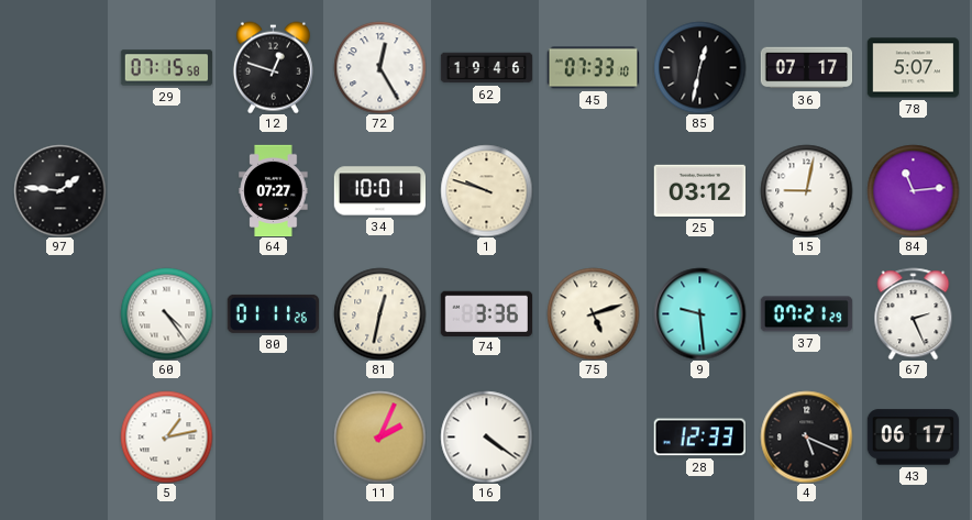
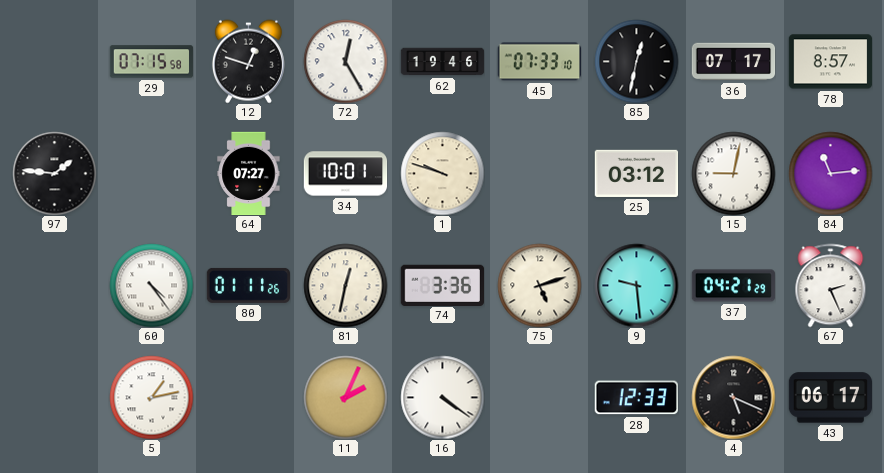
78: 5:07 -> 8:57
37: 07:21 -> 04:21
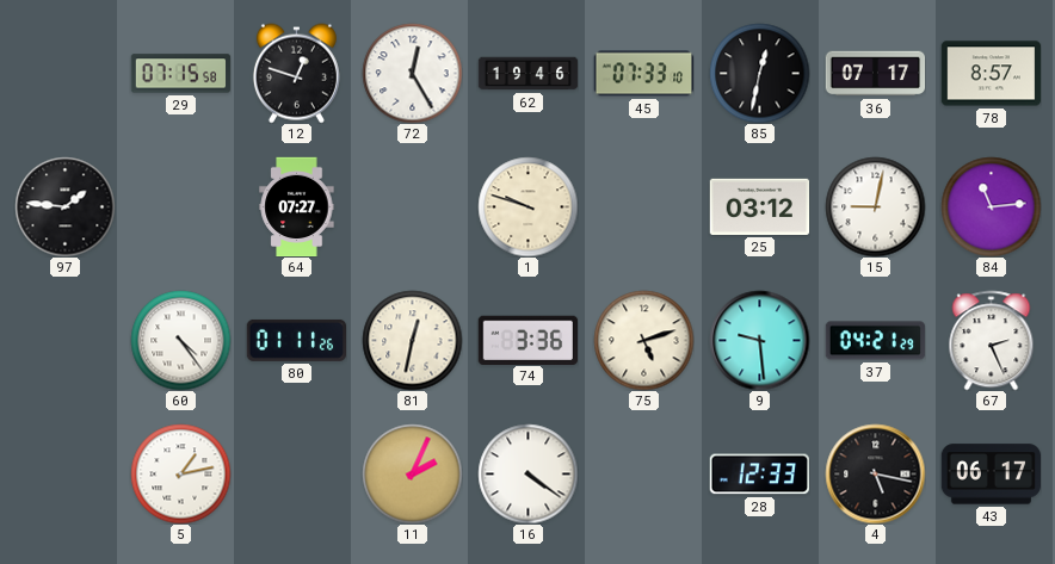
34: 10:01 -> none
4: 5:19 -> 5:17
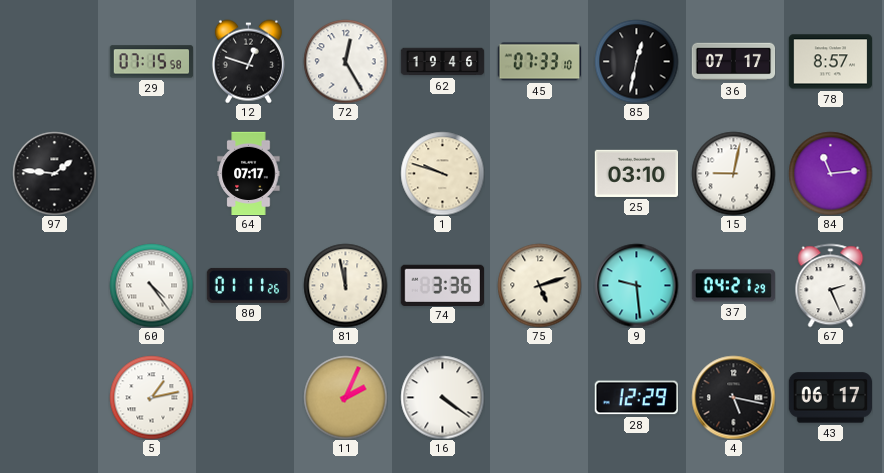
64: 07:27 -> 07:17
25: 03:12 -> 03:10
81: 12:32 -> 11:58
28: 12:33 -> 12:29
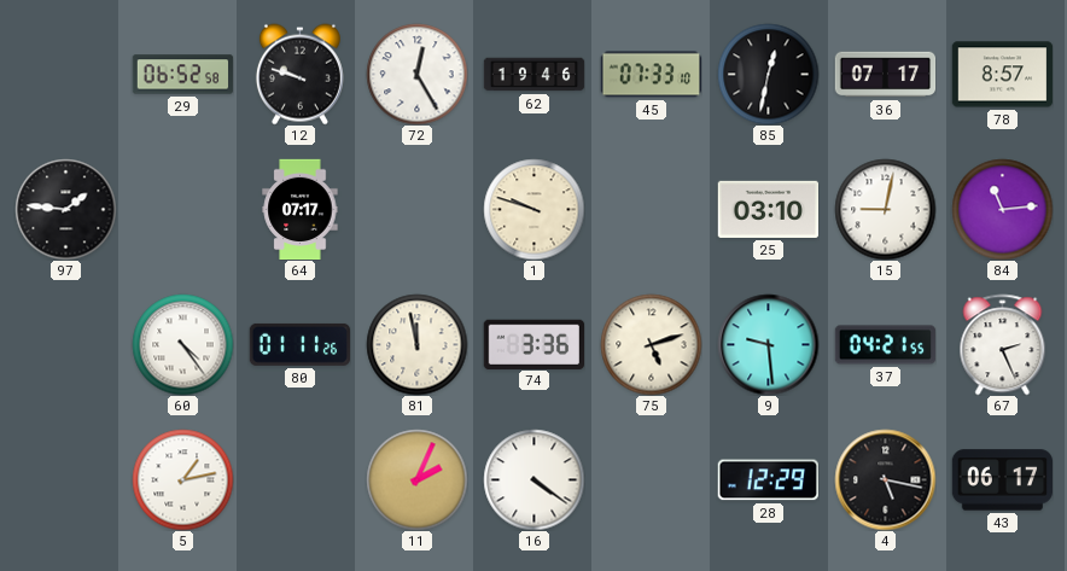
29: 07:15 -> 06:52
12: 12:48 -> 9:48
37: 04:21:29 -> 04:21:55
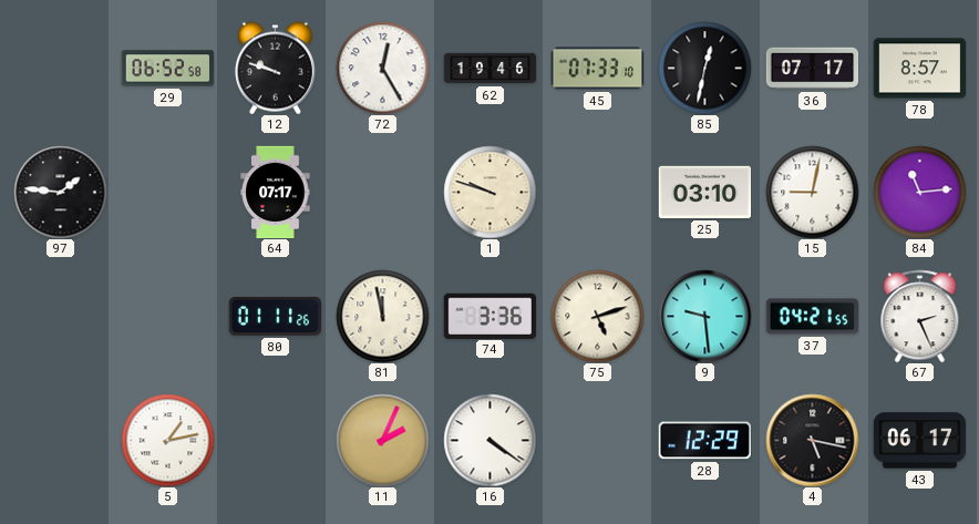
60: 4:24 -> none
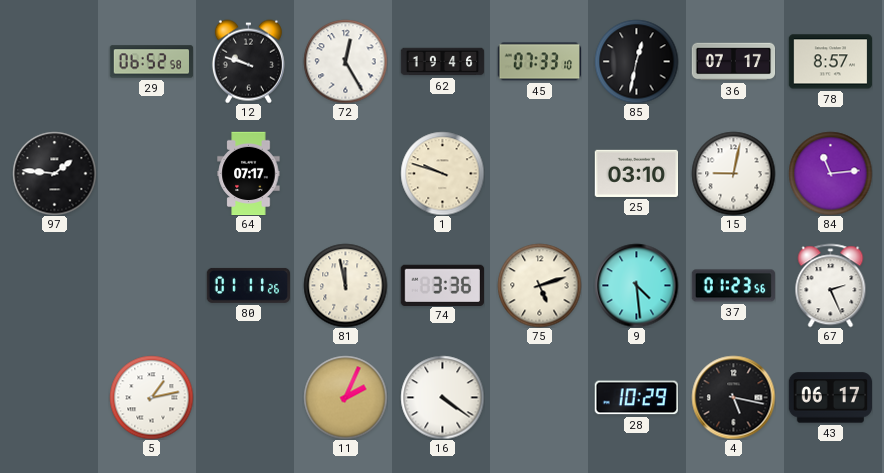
9: 9:29 -> 4:29
37: 04:21 -> 01:23
28: 12:29 -> 10:29
